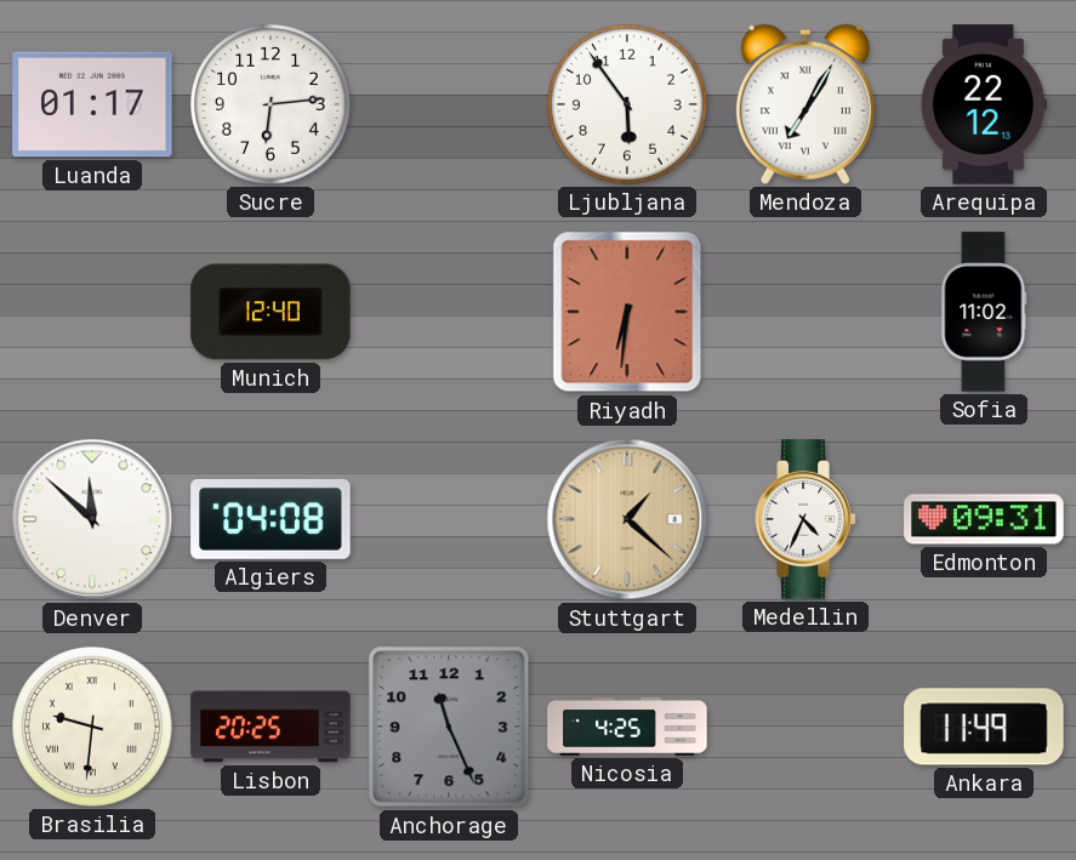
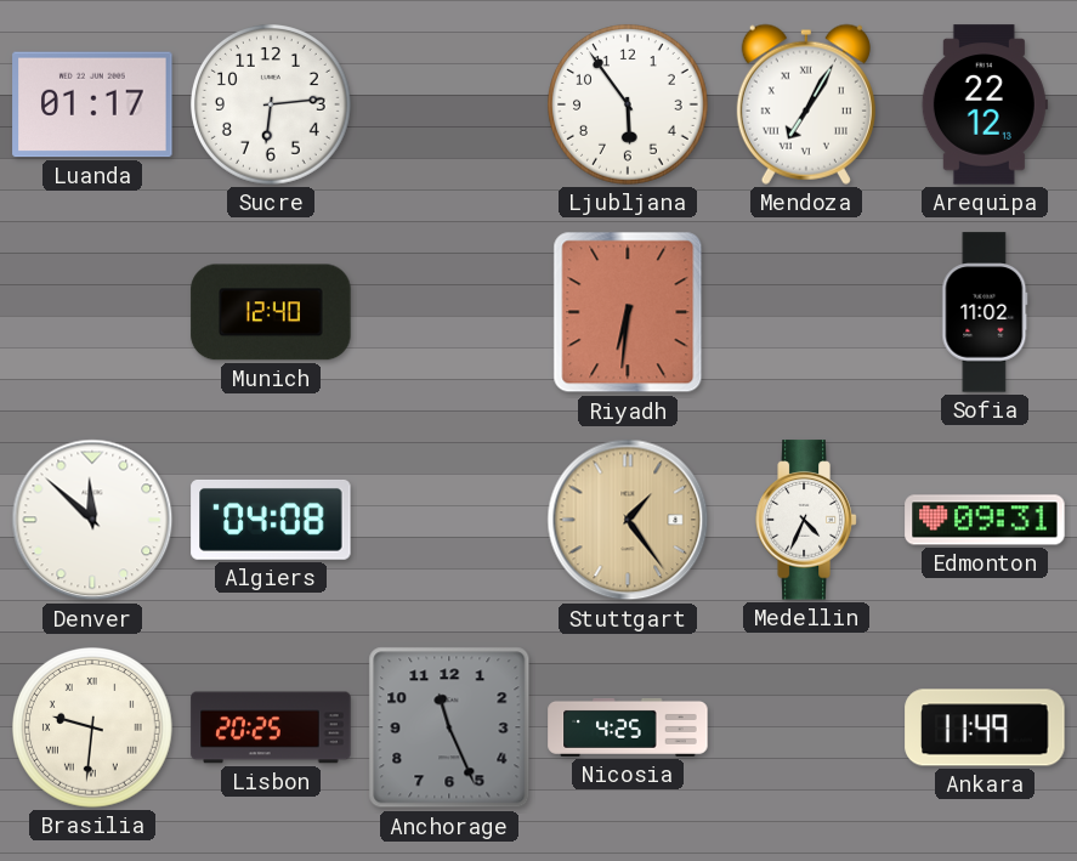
Stuttgart: 1:22 -> 1:24
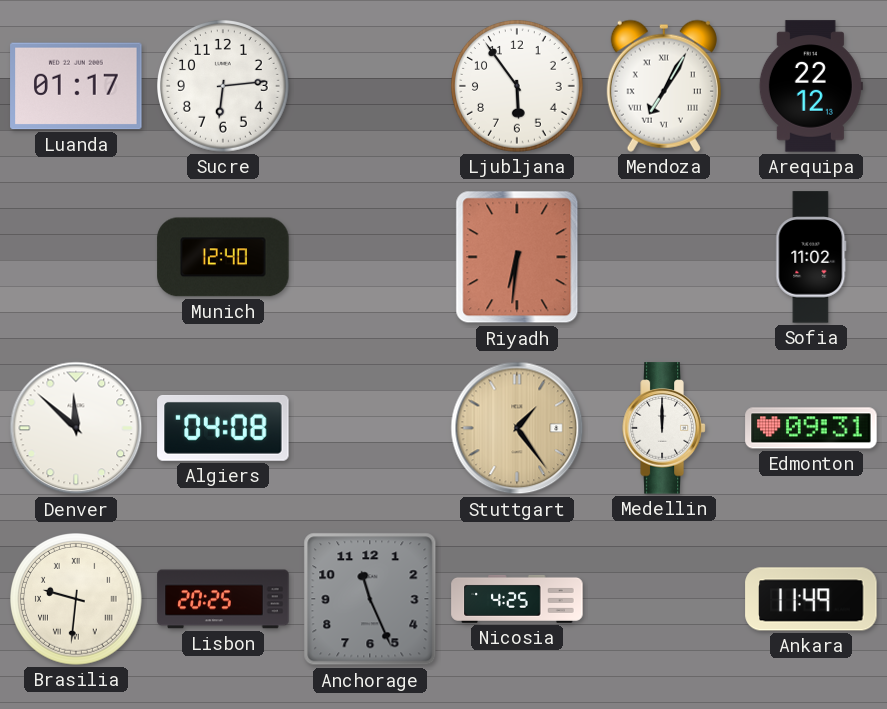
Medellin: 4:34 -> 12:00
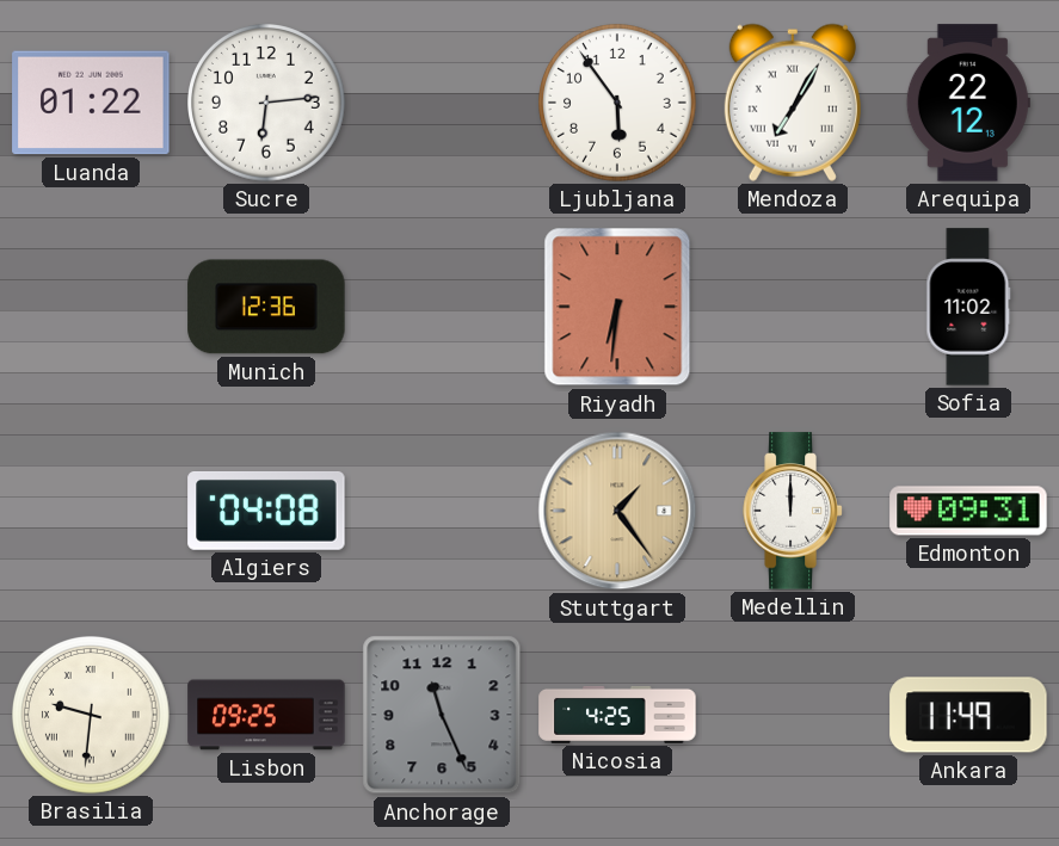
Luanda: 01:17 -> 01:22
Munich: 12:40 -> 12:36
Denver: 11:52 -> none
Lisbon: 20:25 -> 09:25
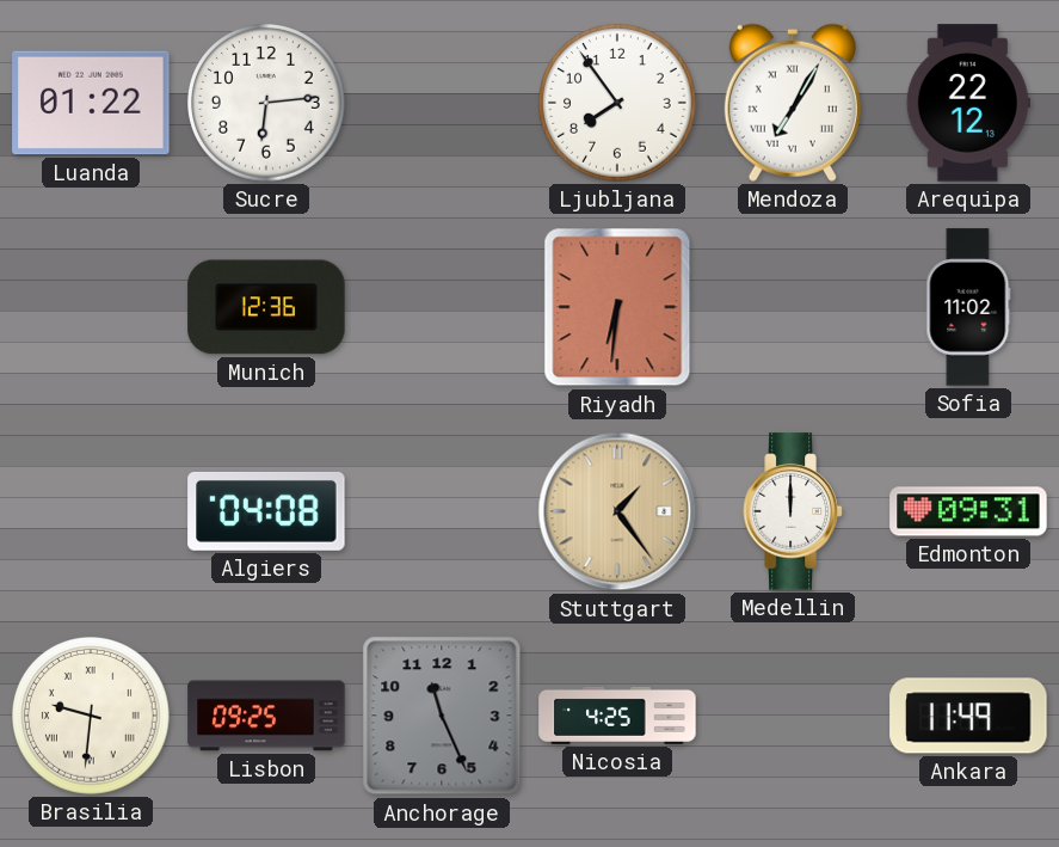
Ljubljana: 5:54 -> 7:54
